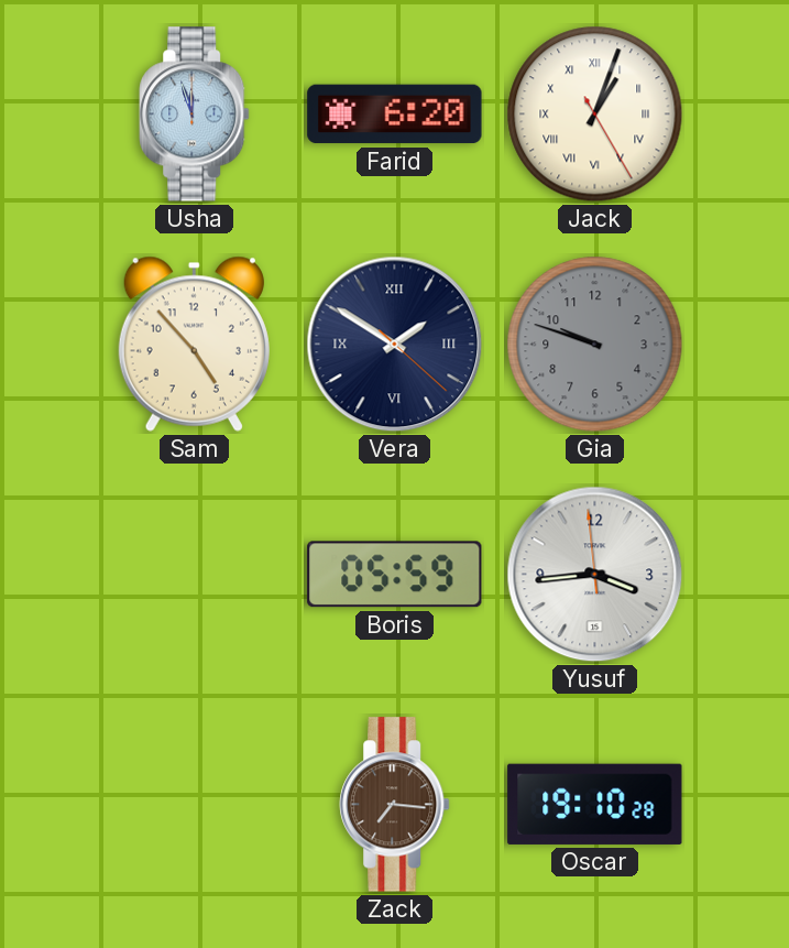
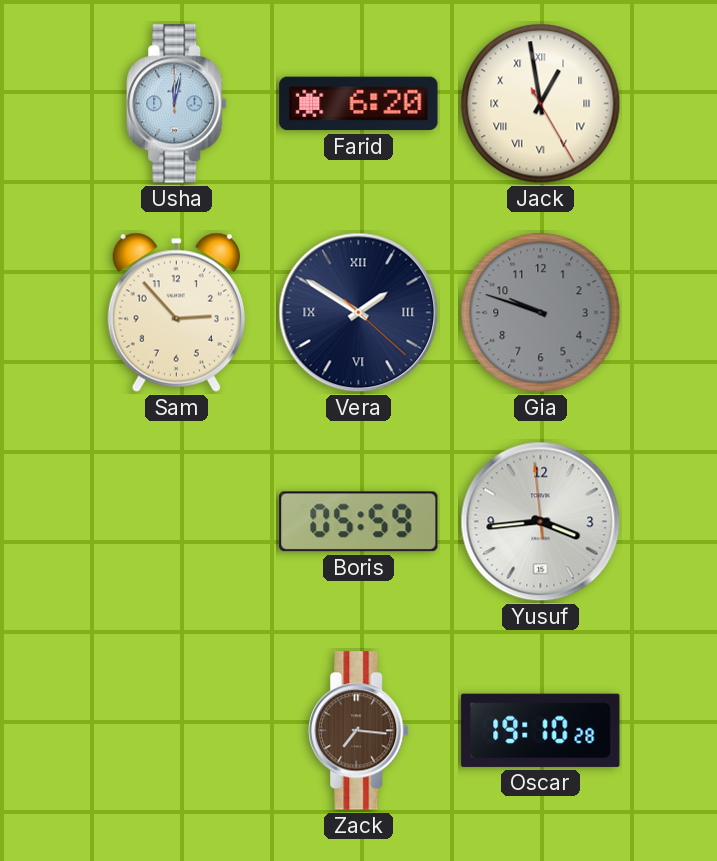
Usha: 11:57 -> 12:02
Jack: 1:03 -> 12:58
Sam: 4:53 -> 2:53
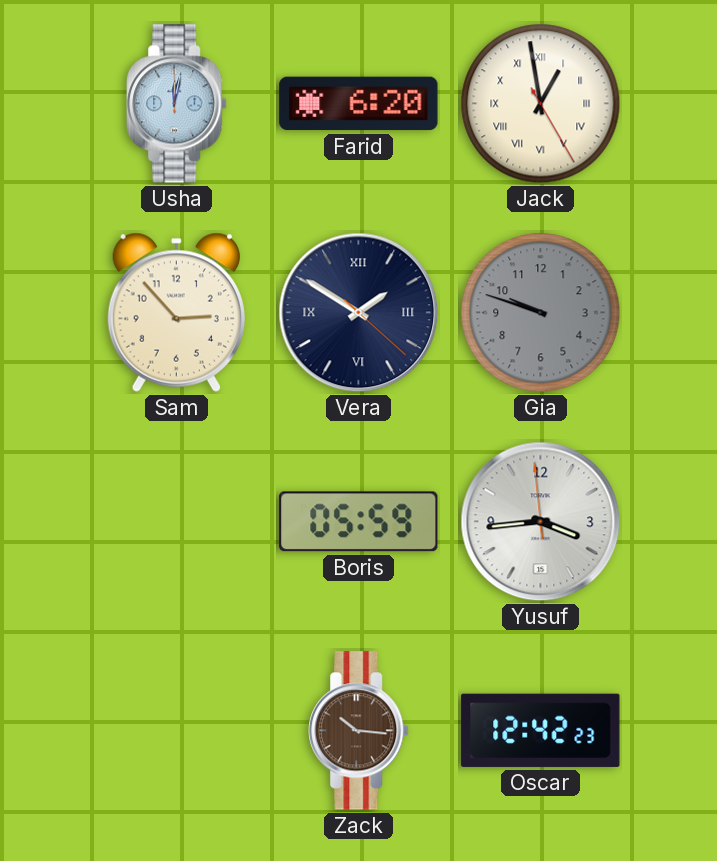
Zack: 7:16 -> 10:16
Oscar: 19:10 -> 12:42
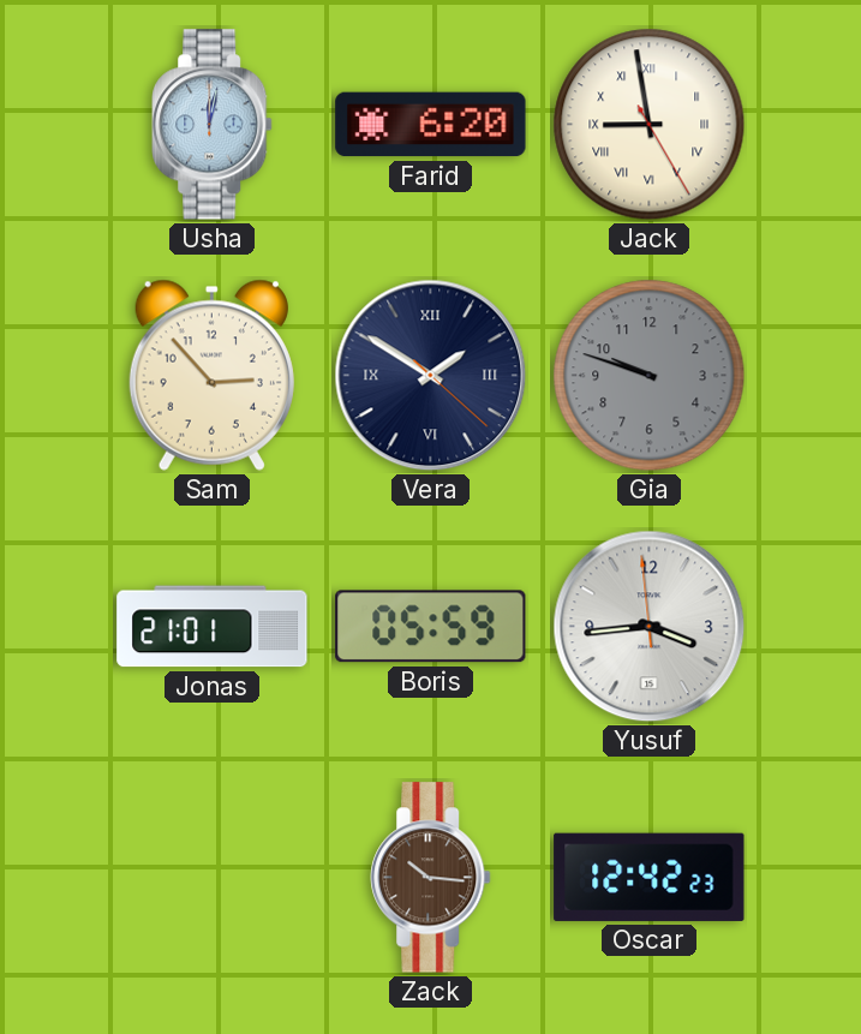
Jack: 12:58 -> 8:58
Jonas: none -> 21:01
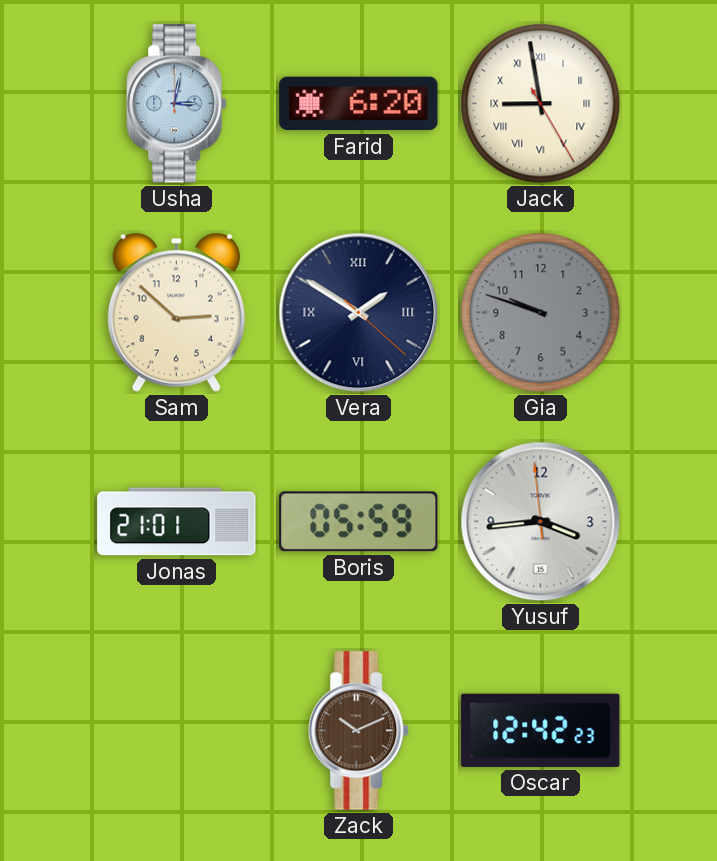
Usha: 12:02 -> 3:02
Sam: 2:53 -> 2:52
Zack: 10:16 -> 10:11
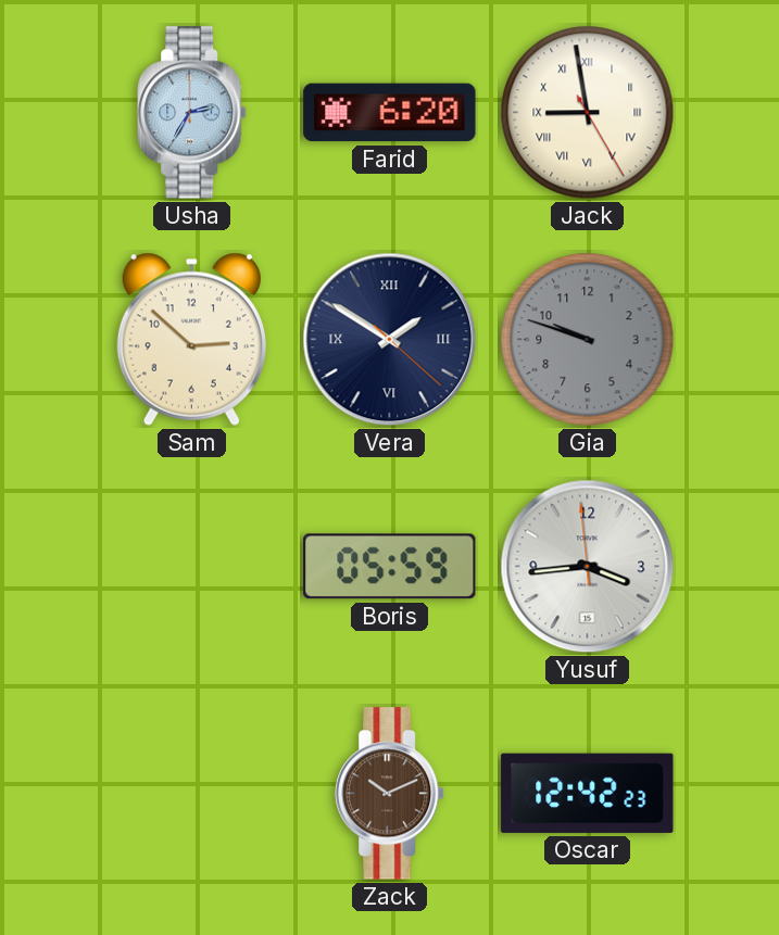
Usha: 3:02 -> 2:35
Jonas: 21:01 -> none
